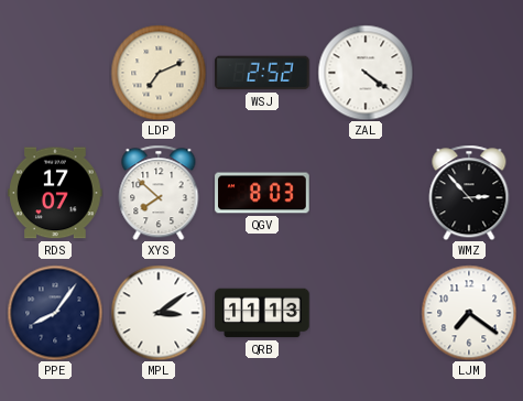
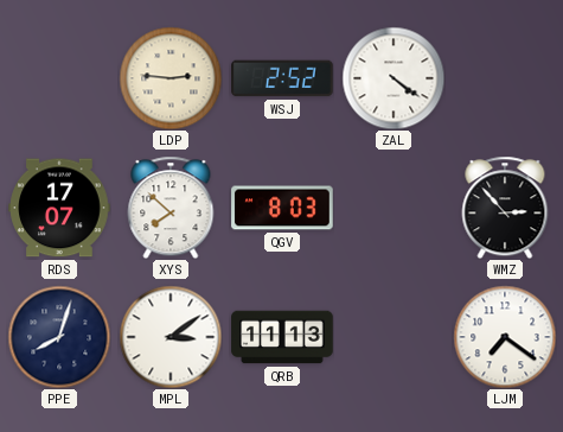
LDP: 7:11 -> 2:46
PPE: 8:06 -> 8:03
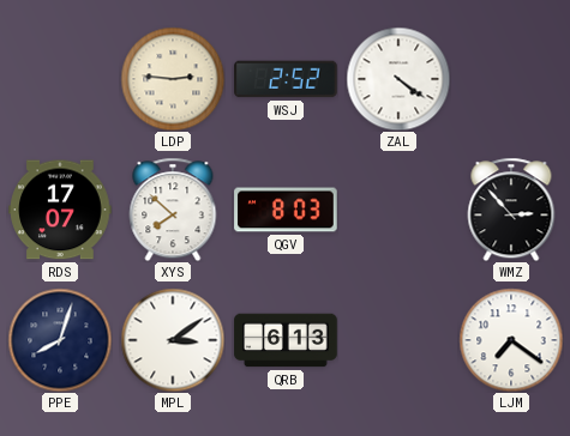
QRB: 11:13 -> 6:13
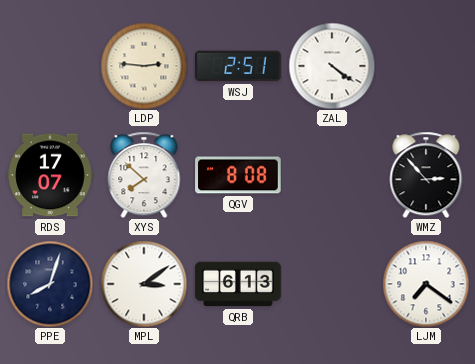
WSJ: 2:52 -> 2:51
QGV: 8:03 -> 8:08
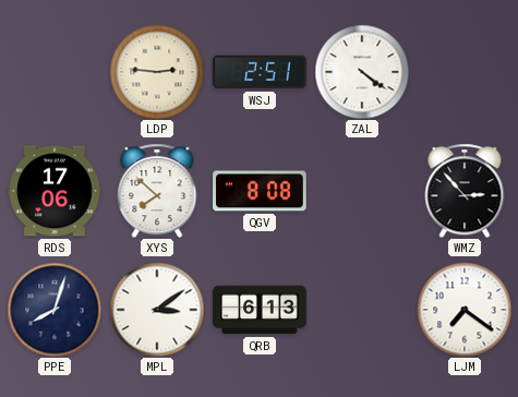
RDS: 17:07 -> 17:06
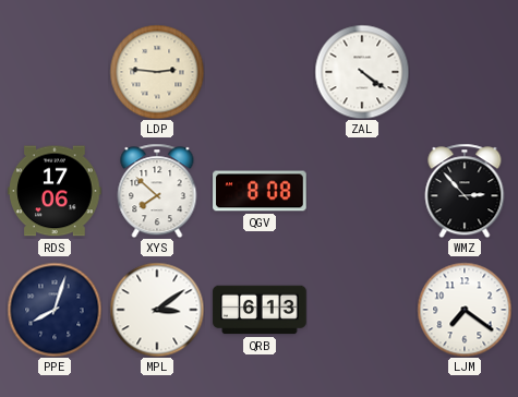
WSJ: 2:51 -> none
